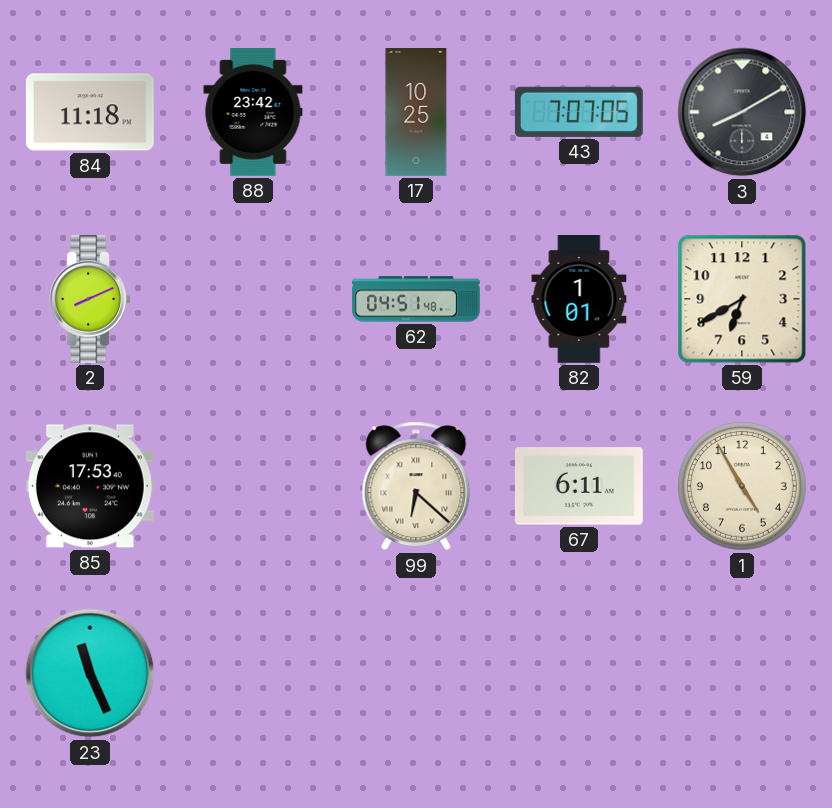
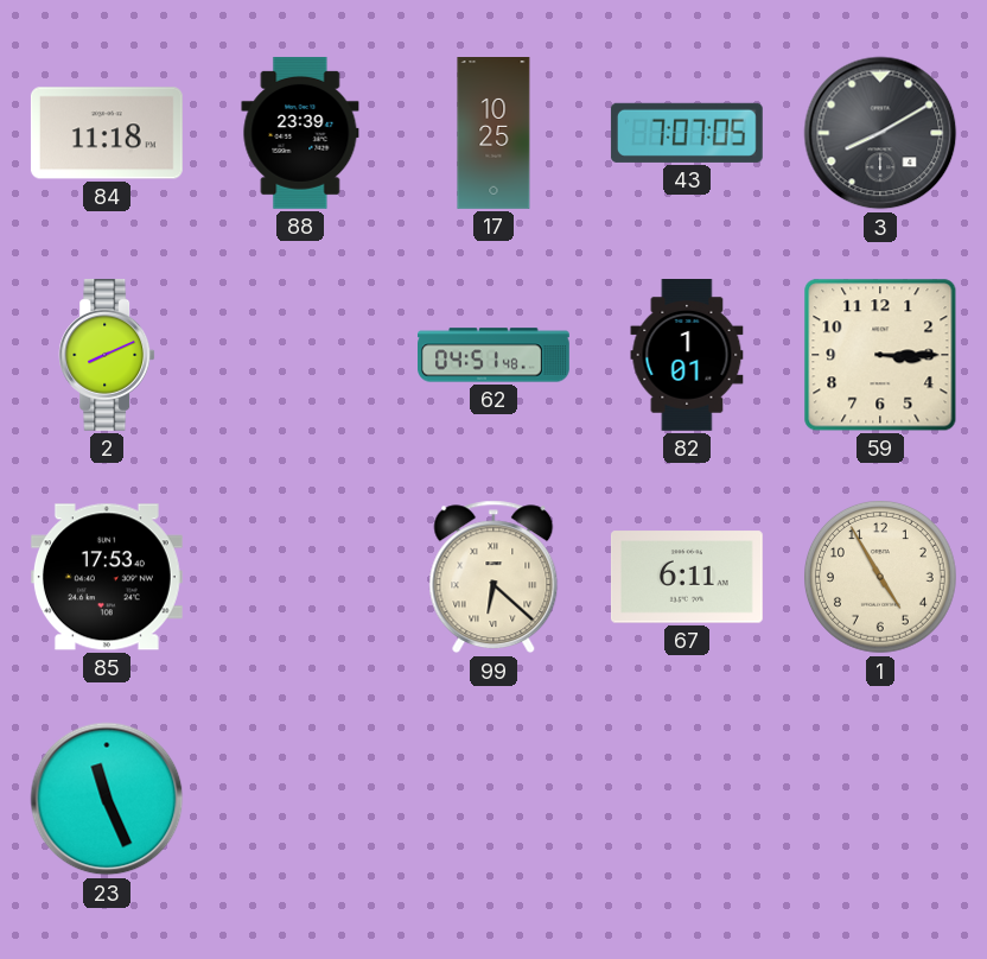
88: 23:42 -> 23:39
59: 6:40 -> 3:15
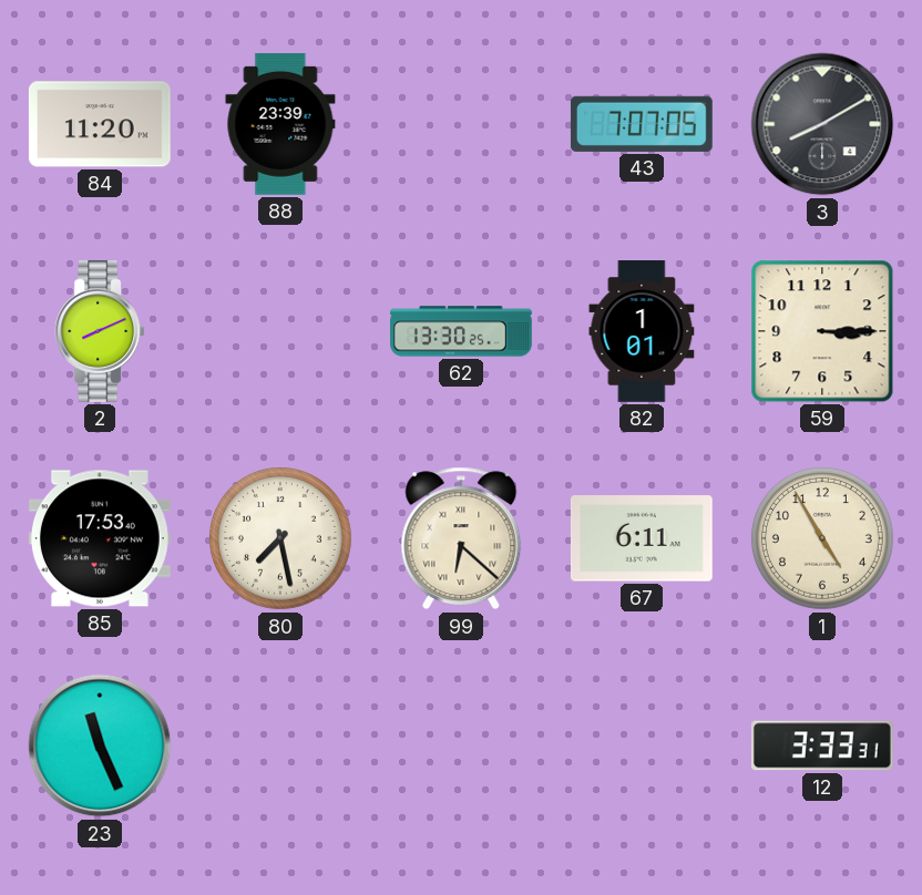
84: 11:18 -> 11:20
17: 10:25 -> none
62: 04:51 -> 13:30
80: none -> 7:28
12: none -> 3:33
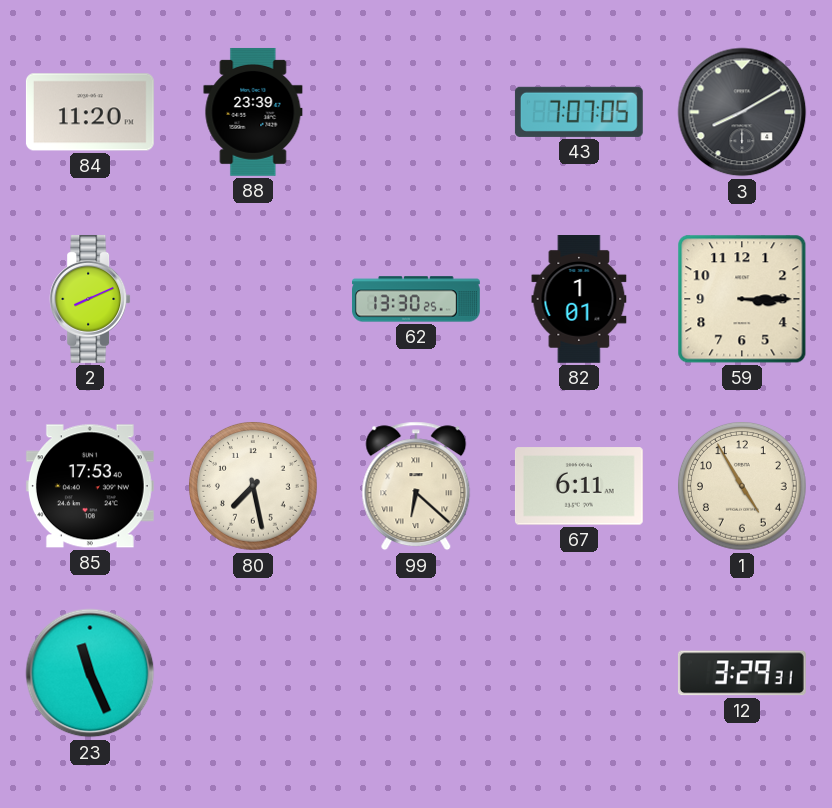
12: 3:33 -> 3:29
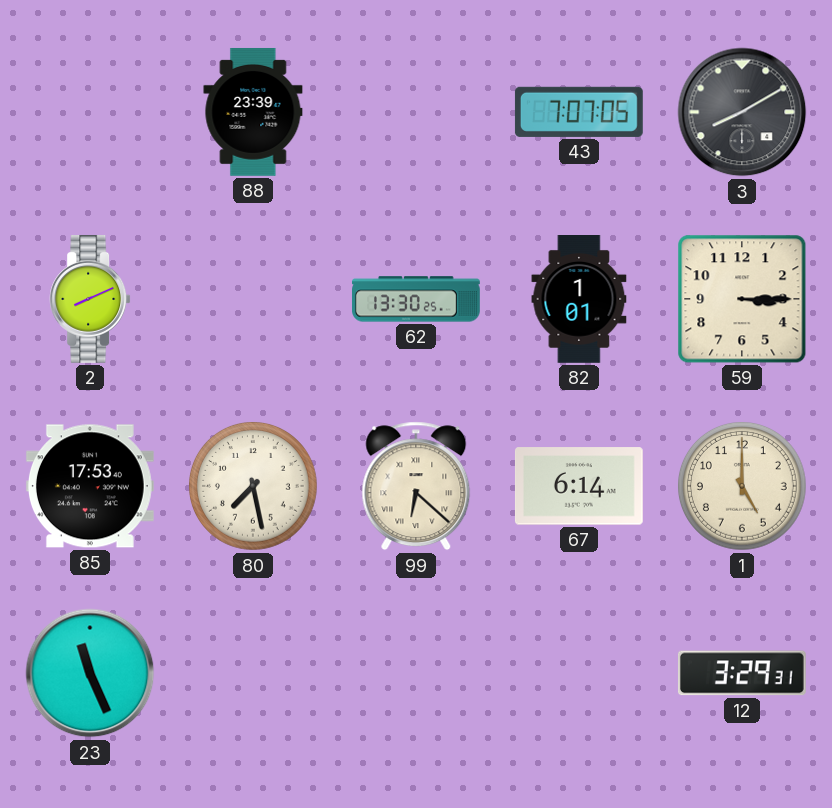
84: 11:20 -> none
67: 6:11 -> 6:14
1: 4:55 -> 5:00
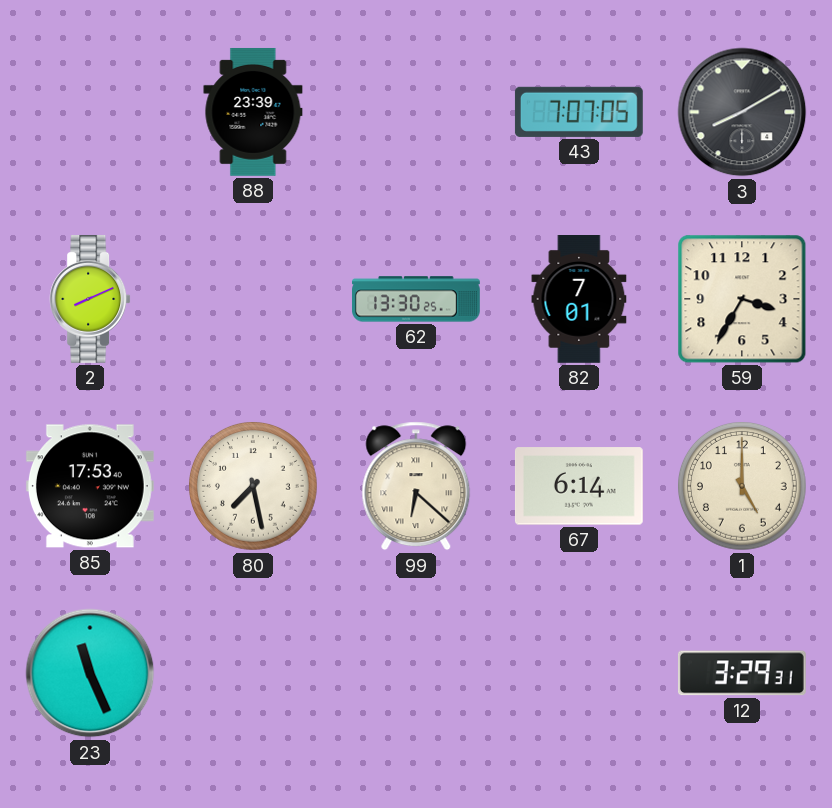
82: 1:01 -> 7:01
59: 3:15 -> 3:35
